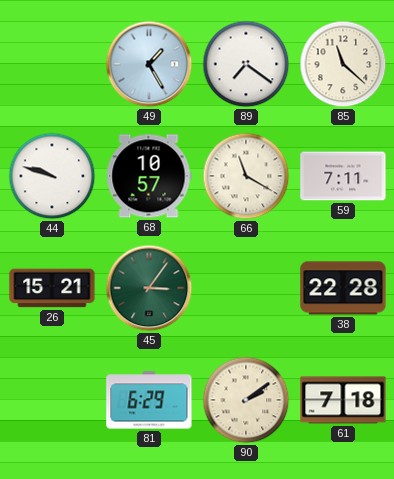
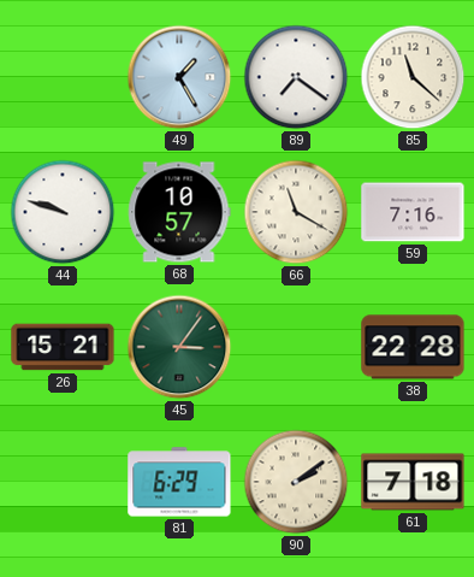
59: 7:11 -> 7:16
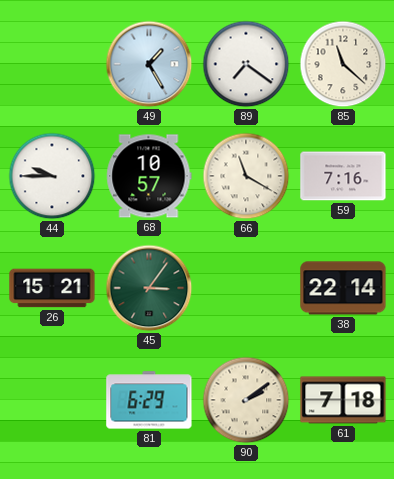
44: 9:48 -> 9:45
38: 22:28 -> 22:14
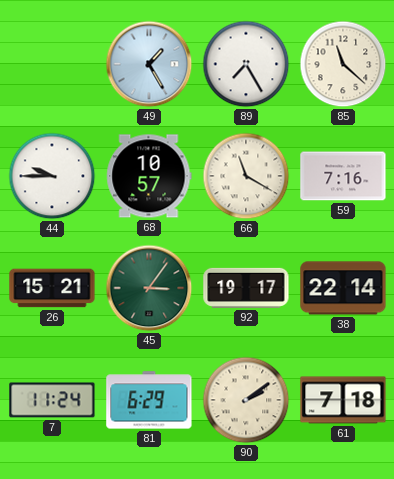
89: 7:21 -> 7:25
92: none -> 19:17
7: none -> 11:24
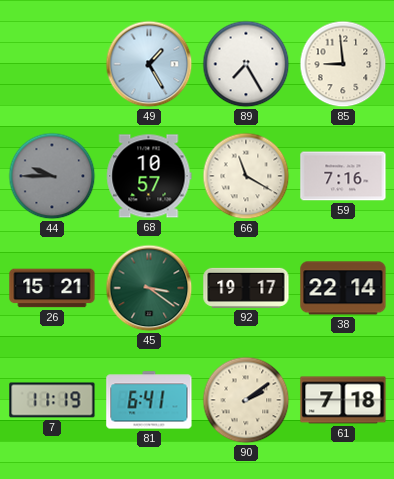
85: 11:22 -> 8:59
44 dial: white -> grey
45: 3:06 -> 3:21
7: 11:24 -> 11:19
81: 6:29 -> 6:41
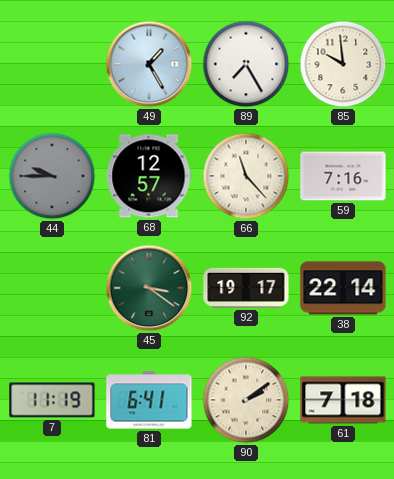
85: 8:59 -> 9:59
68: 10:57 -> 12:57
66: 11:20 -> 11:23
26: 15:21 -> none
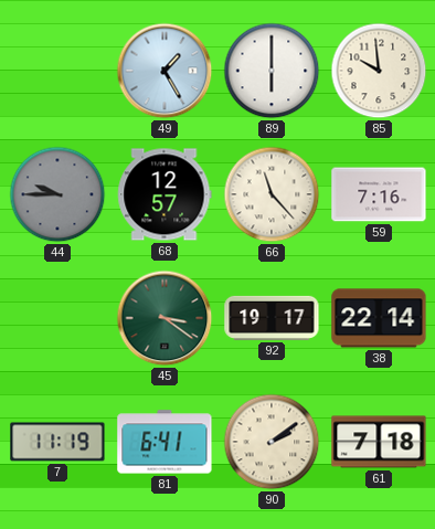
89: 7:25 -> 6:00
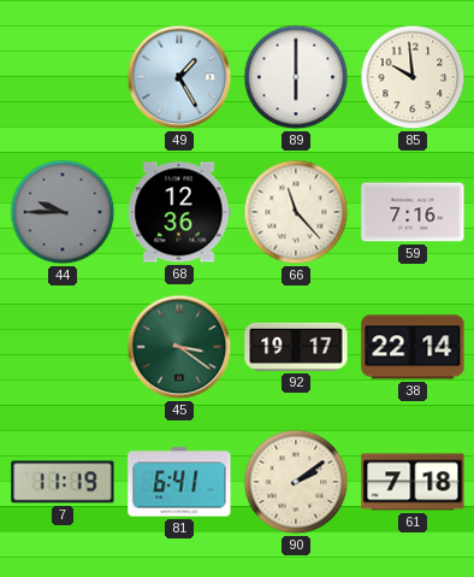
68: 12:57 -> 12:36
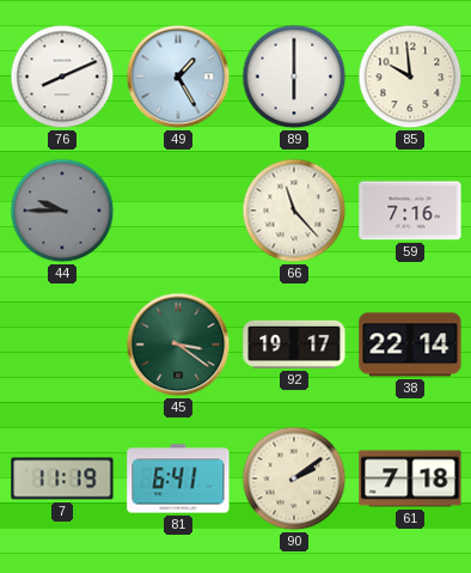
76: none -> 8:11
68: 12:36 -> none
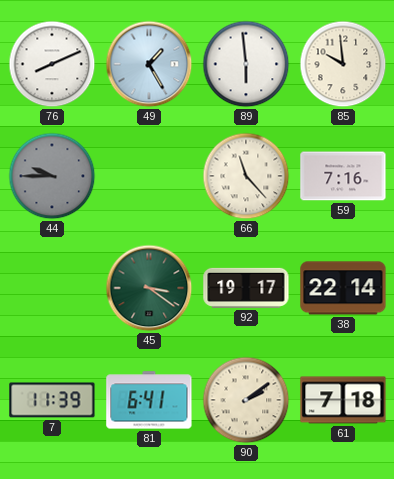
89: 6:00 -> 5:59
7: 11:19 -> 11:39
